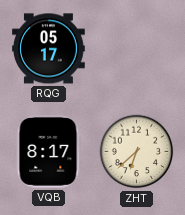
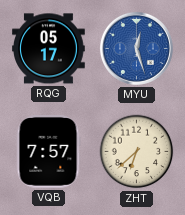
MYU: none -> 12:27
VQB: 8:17 -> 7:57
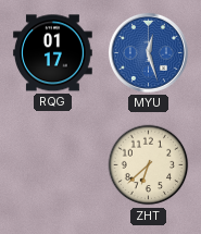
RQG: 05:17 -> 01:17
VQB: 7:57 -> none
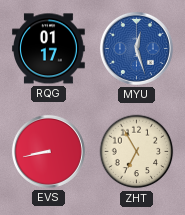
EVS: none -> 8:43
ZHT: 6:38 -> 6:55
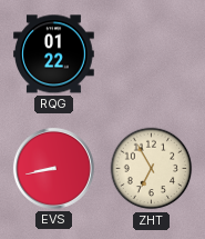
RQG: 01:17 -> 01:22
MYU: 12:27 -> none
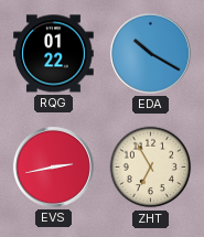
EDA: none -> 10:20
EVS: 8:43 -> 2:43
